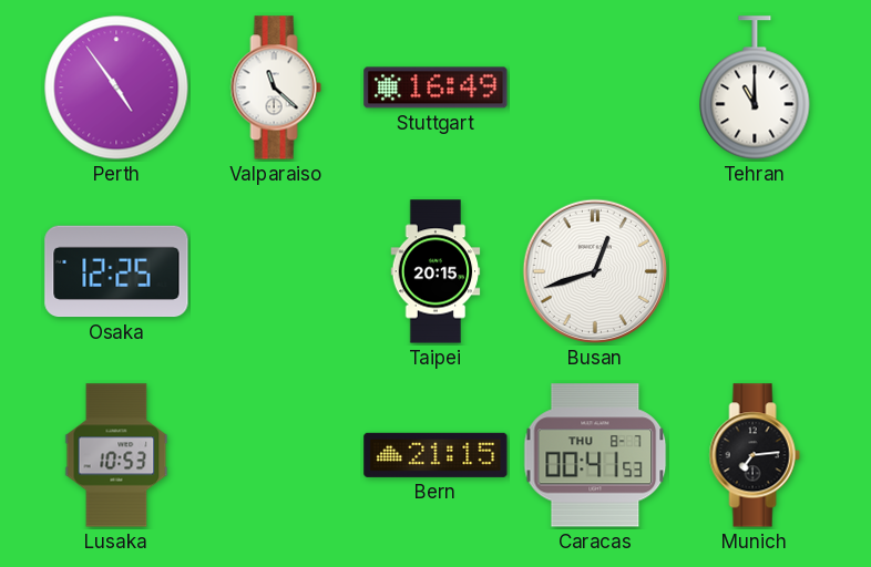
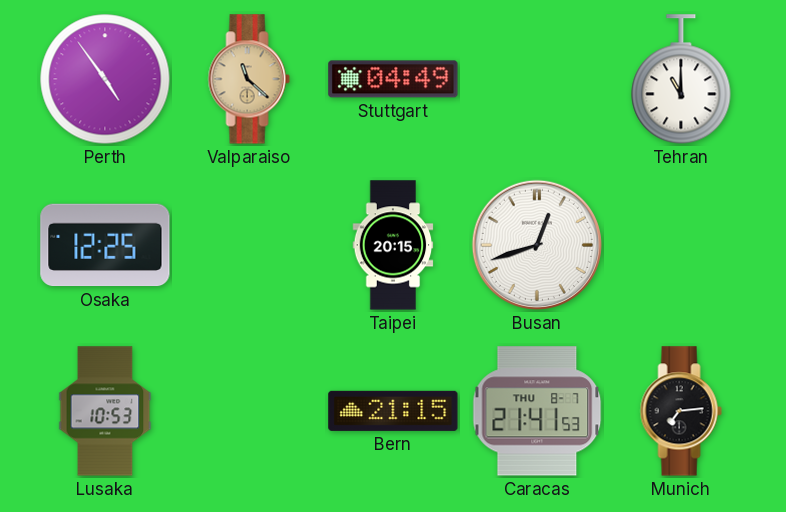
Valparaiso dial: white -> champagne
Stuttgart: 16:49 -> 04:49
Caracas: 00:41 -> 21:41
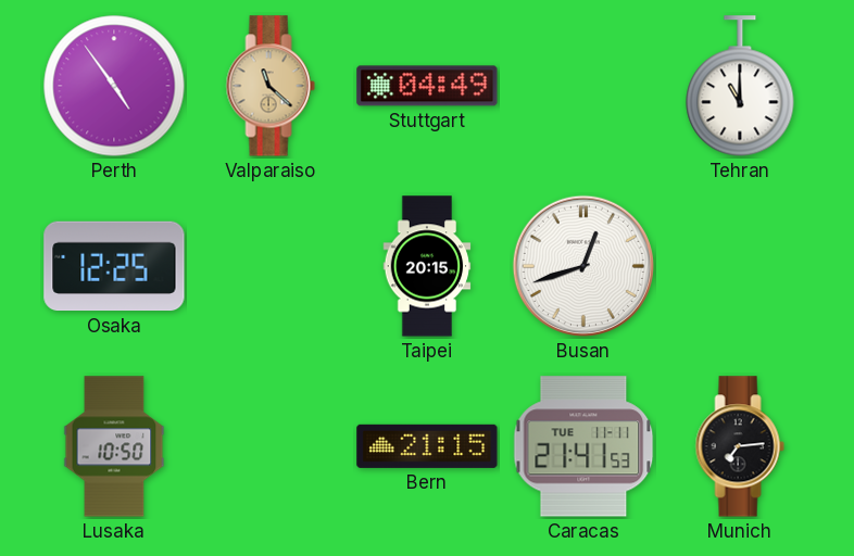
Lusaka: 10:53 -> 10:50
Caracas date: THU 8-7 -> TUE 11-11
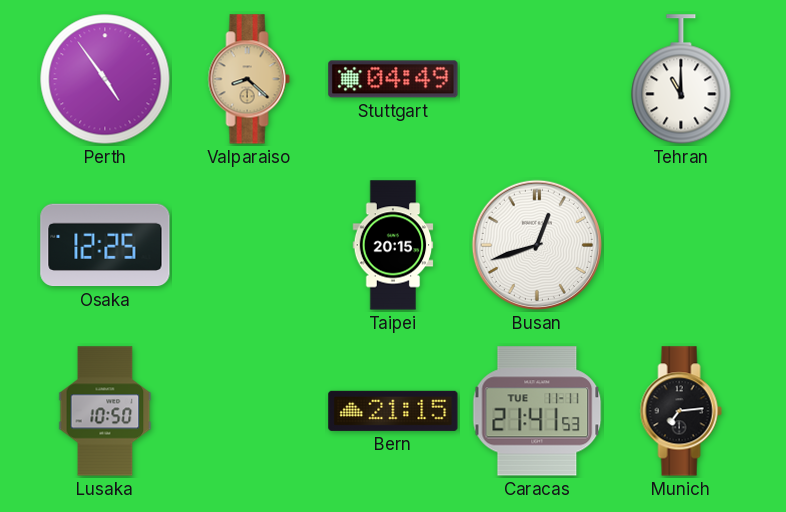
Valparaiso: 11:22 -> 8:22
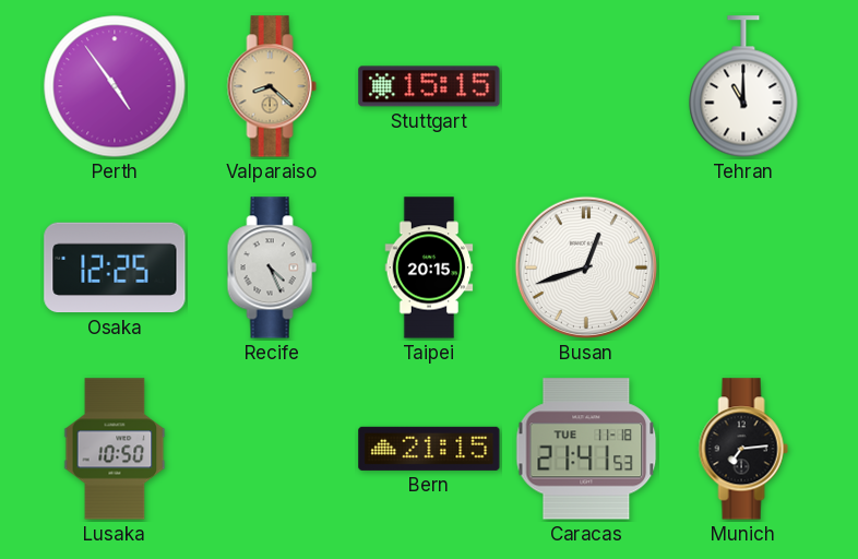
Stuttgart: 04:49 -> 15:15
Recife: none -> 4:26
Caracas date: TUE 11-11 -> TUE 11-18
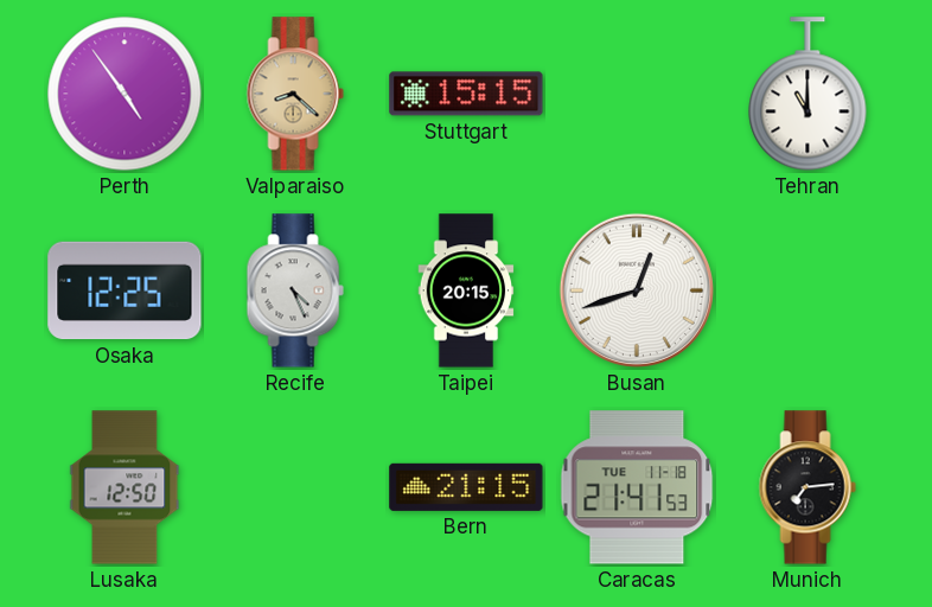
Lusaka: 10:50 -> 12:50
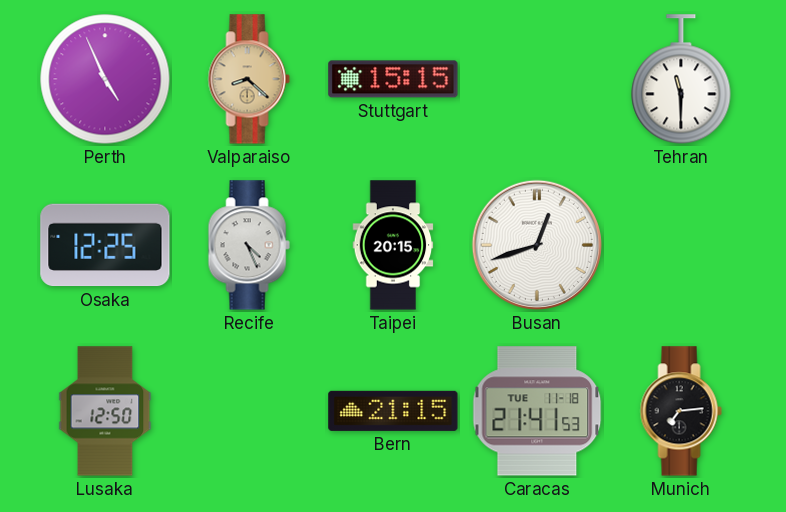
Perth: 4:54 -> 4:56
Tehran: 11:00 -> 11:30
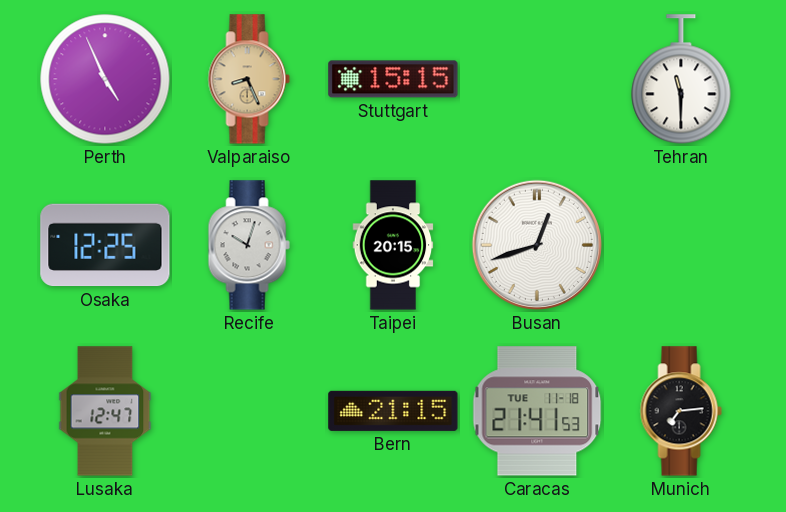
Valparaiso: 8:22 -> 8:26
Recife: 4:26 -> 10:03
Lusaka: 12:50 -> 12:47
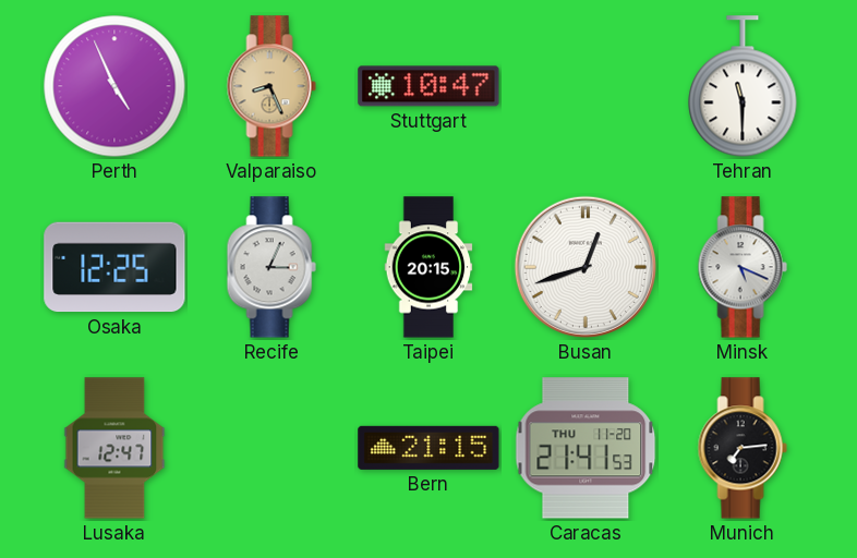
Stuttgart: 15:15 -> 10:47
Recife: 10:03 -> 3:04
Minsk: none -> 5:19
Caracas date: TUE 11-18 -> THU 11-20
